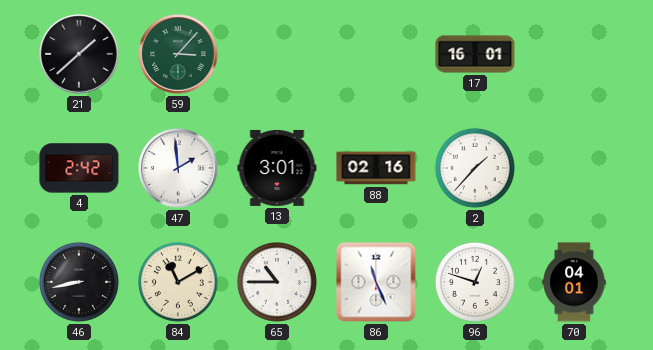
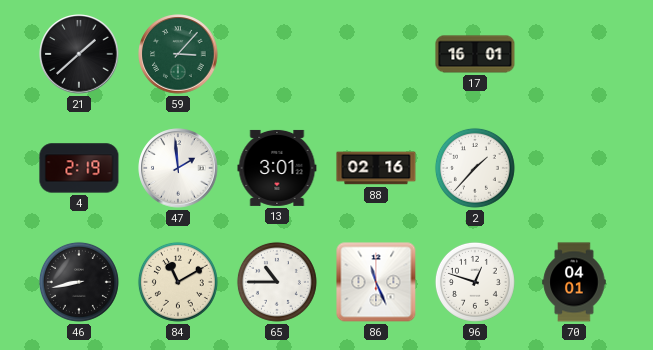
4: 2:42 -> 2:19
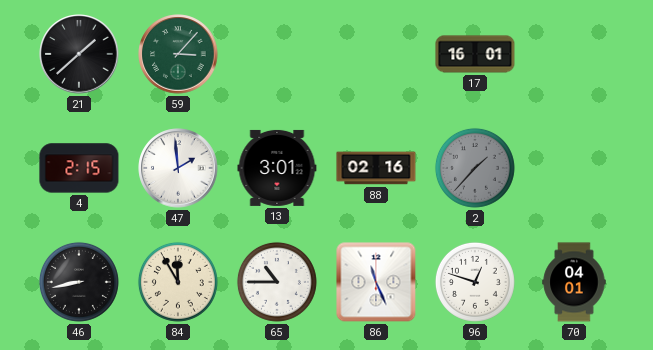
4: 2:19 -> 2:15
2 dial: white -> grey
84: 11:10 -> 11:55
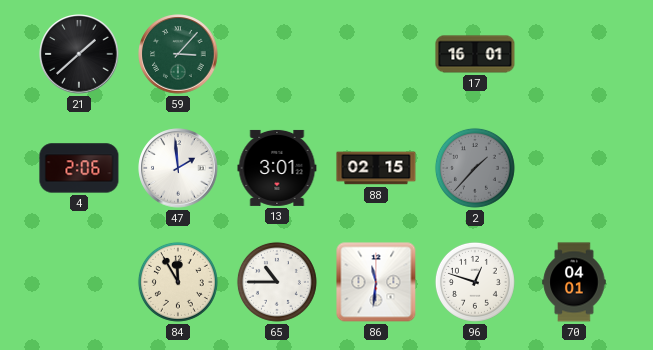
4: 2:15 -> 2:06
88: 02:16 -> 02:15
46: 8:43 -> none
86: 11:26 -> 11:31
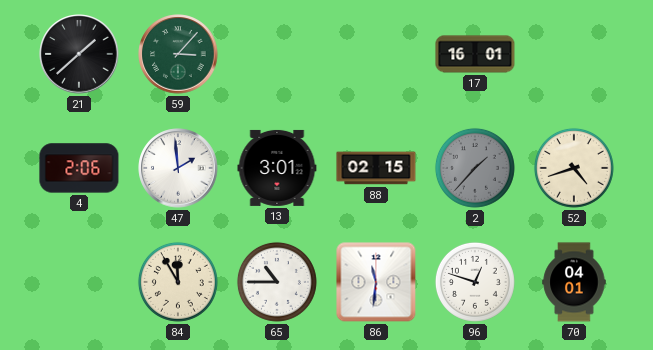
52: none -> 4:42
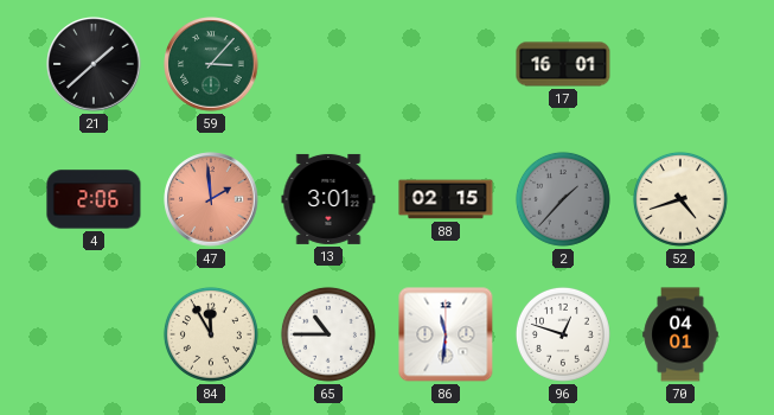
47 dial: white -> salmon
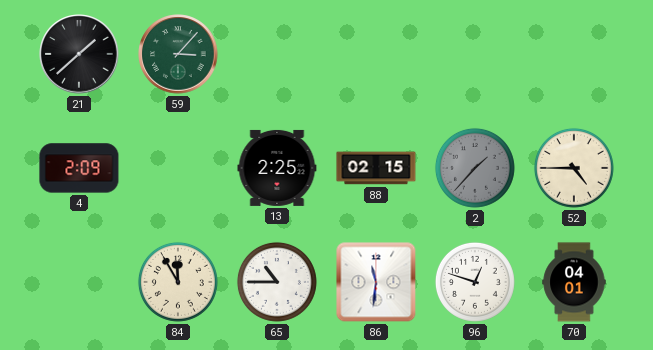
17: 16:01 -> none
4: 2:06 -> 2:09
47: 1:59 -> none
13: 3:01 -> 2:25
52: 4:42 -> 4:45
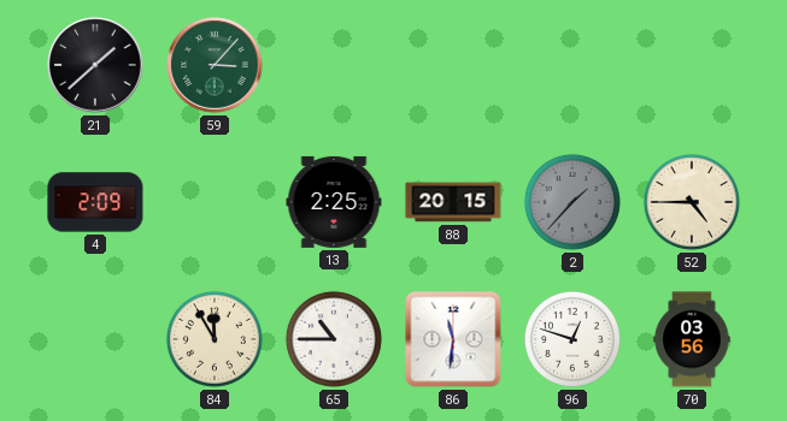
88: 02:15 -> 20:15
70: 04:01 -> 03:56
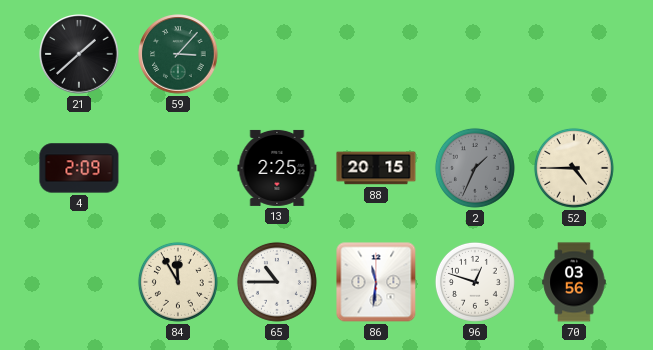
2: 1:37 -> 1:34
